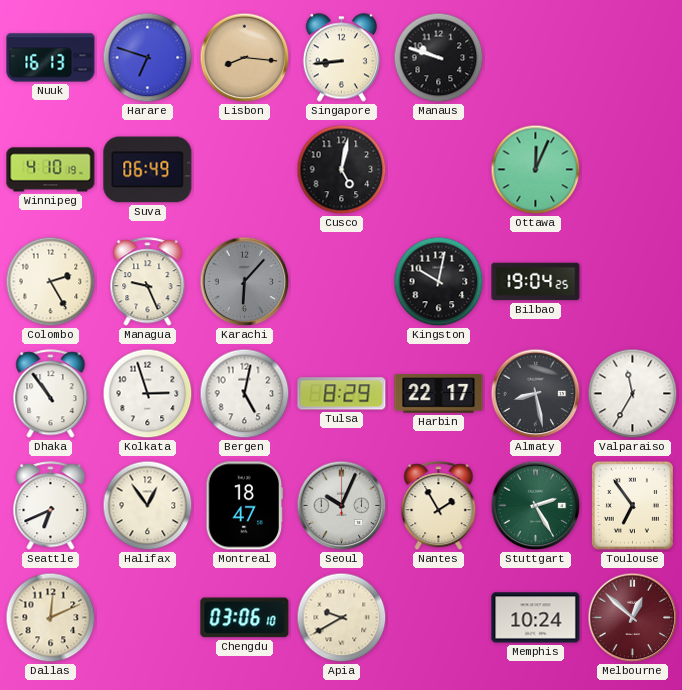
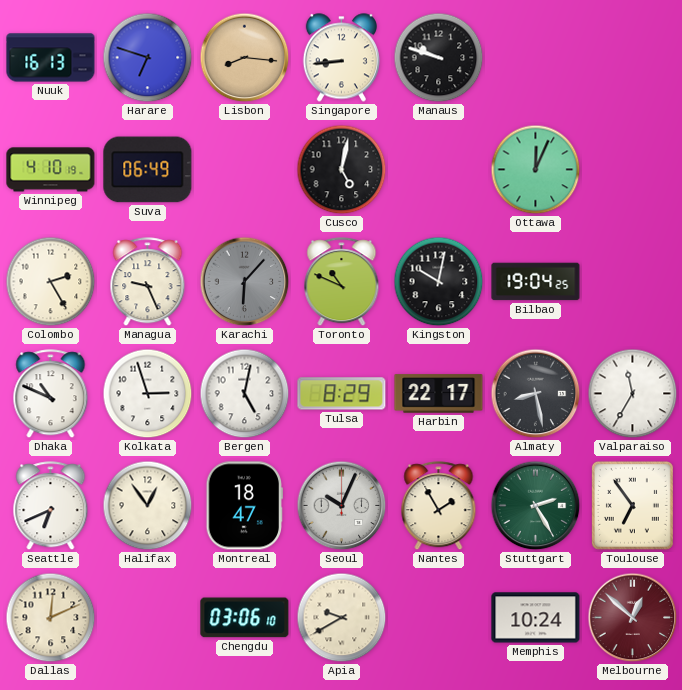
Toronto: none -> 10:49
Dhaka: 10:54 -> 10:49
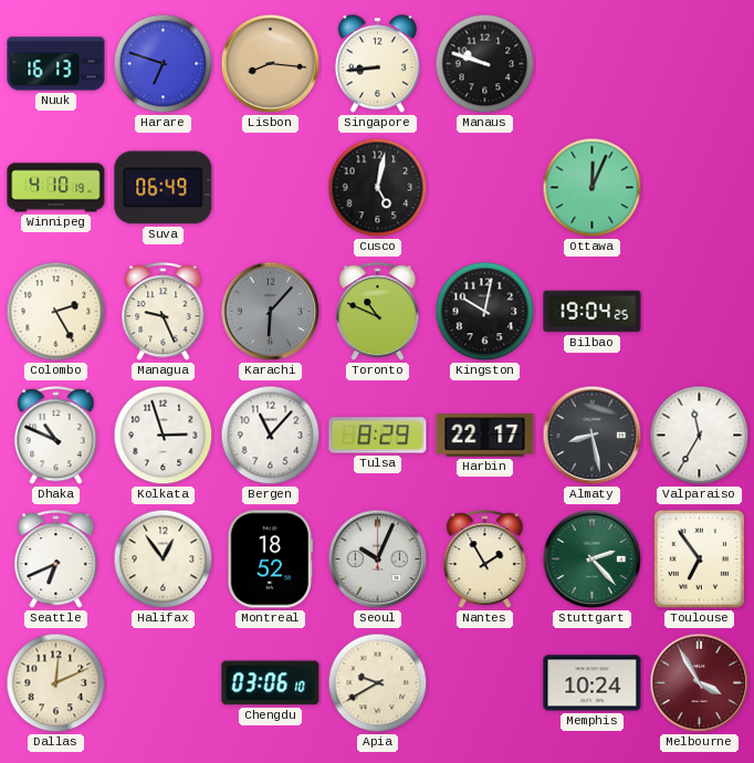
Bergen: 5:02 -> 11:07
Montreal: 18:47 -> 18:52
Stuttgart: 2:25 -> 2:23
Melbourne: 12:52 -> 3:55
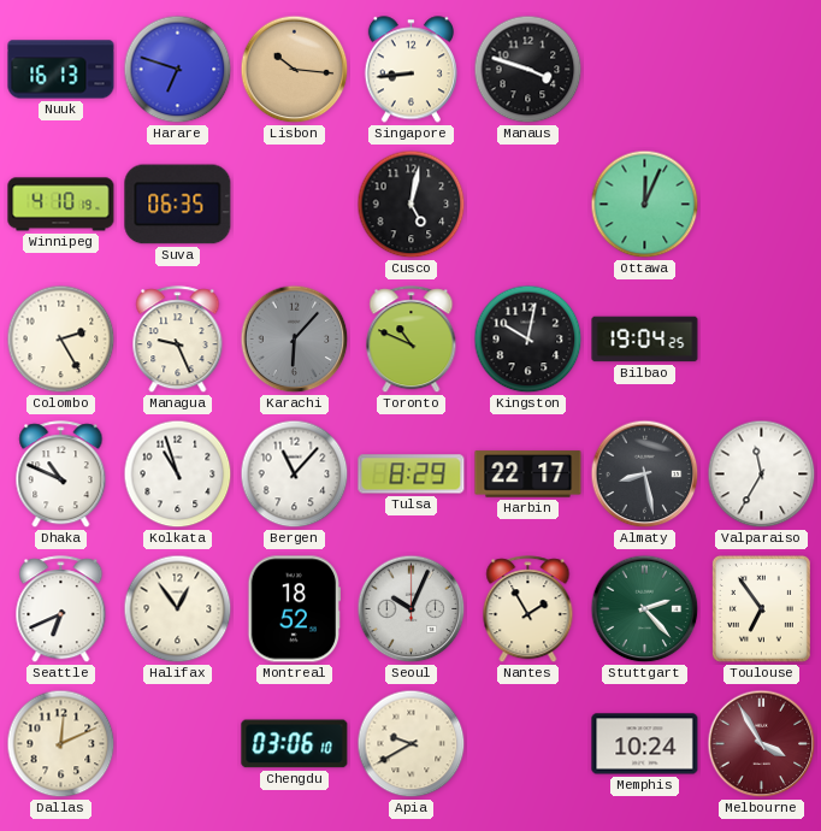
Lisbon: 8:16 -> 10:16
Manaus: 9:48 -> 3:48
Suva: 06:49 -> 06:35
Kolkata: 2:57 -> 10:57
